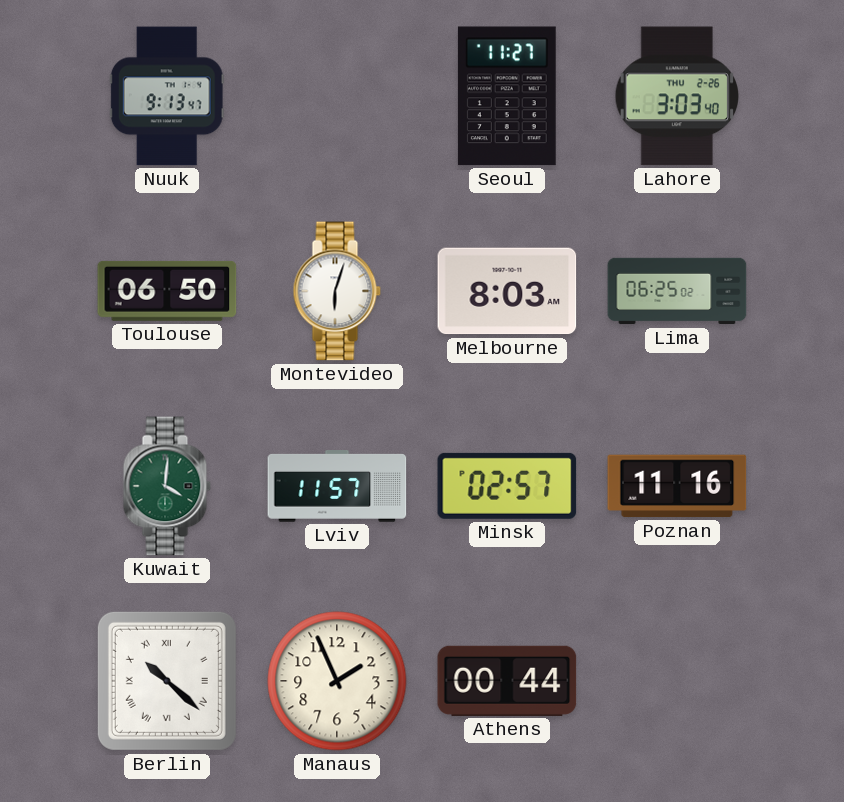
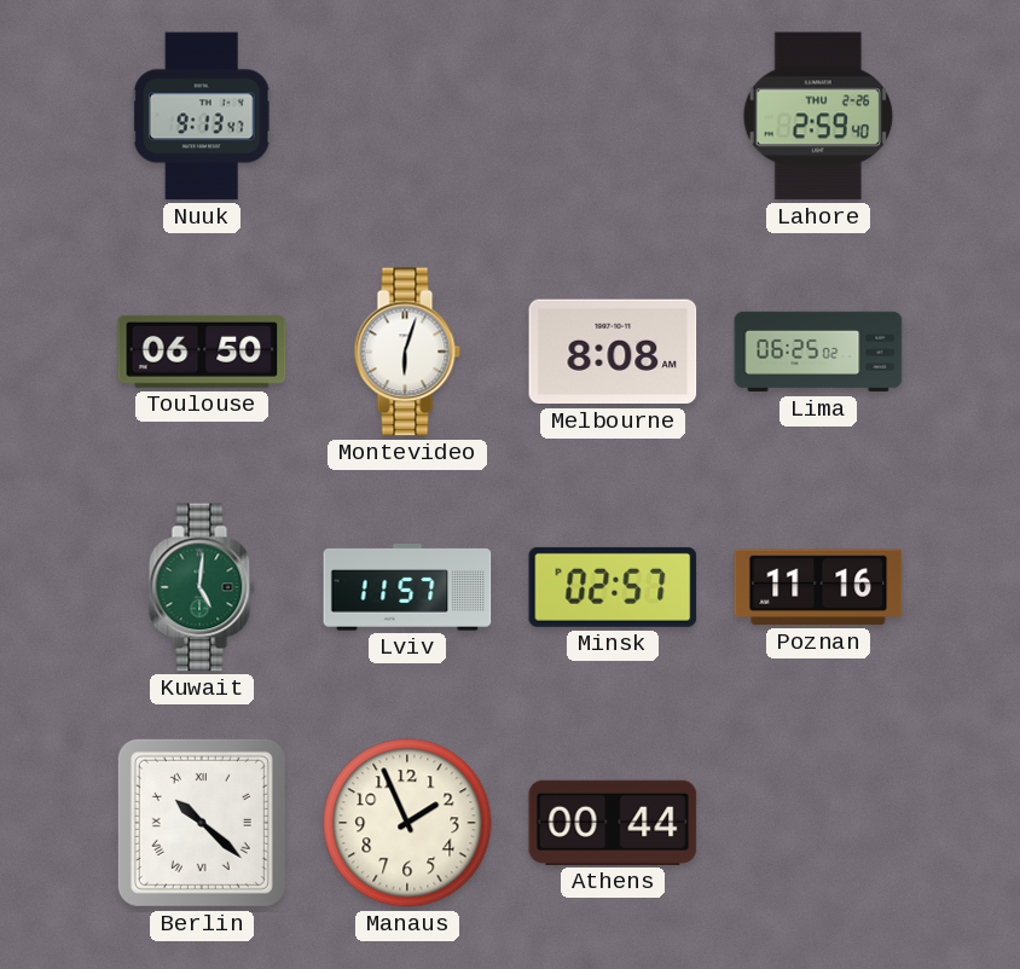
Seoul: 11:27 -> none
Lahore: 3:03 -> 2:59
Melbourne: 8:03 -> 8:08
Kuwait: 4:01 -> 5:01
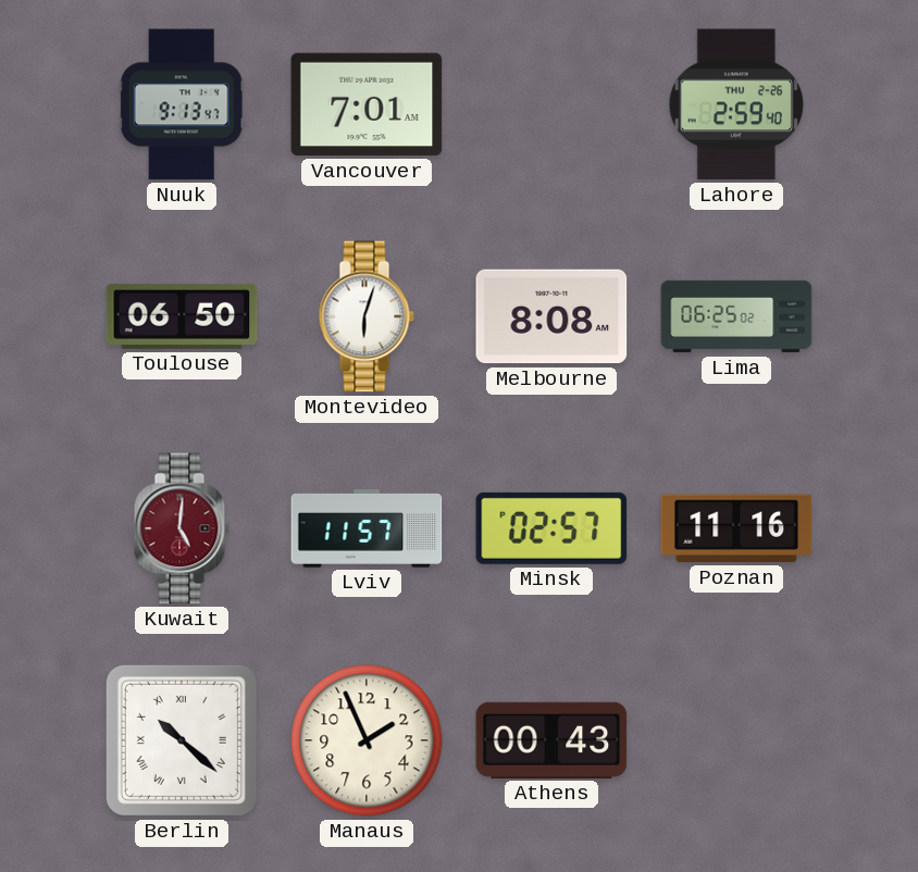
Vancouver: none -> 7:01
Kuwait dial: green -> burgundy
Athens: 00:44 -> 00:43
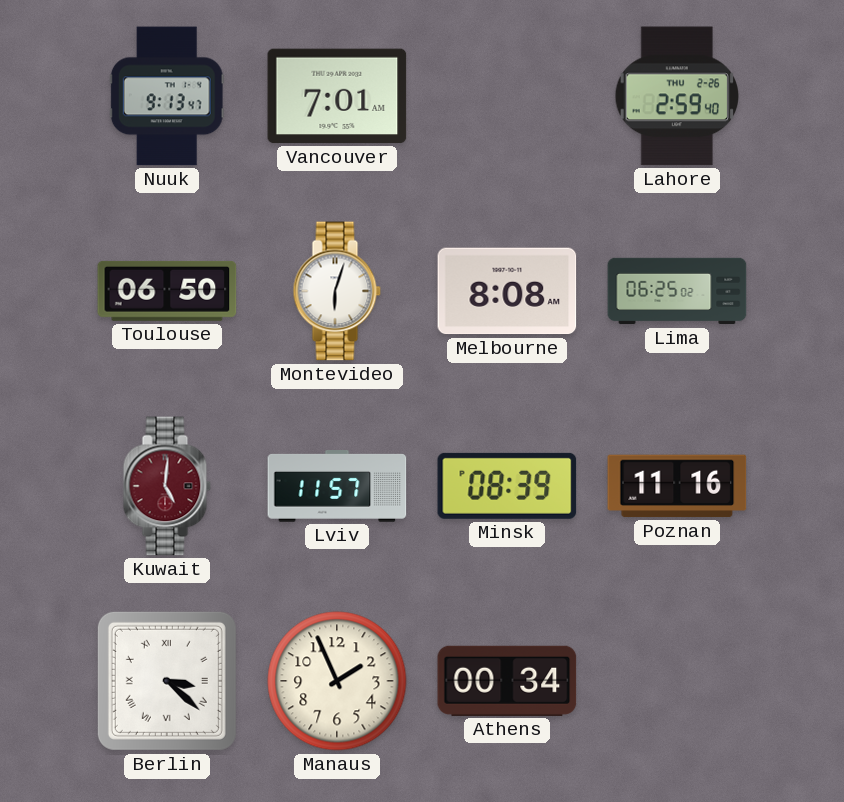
Minsk: 02:57 -> 08:39
Berlin: 10:22 -> 3:22
Athens: 00:43 -> 00:34
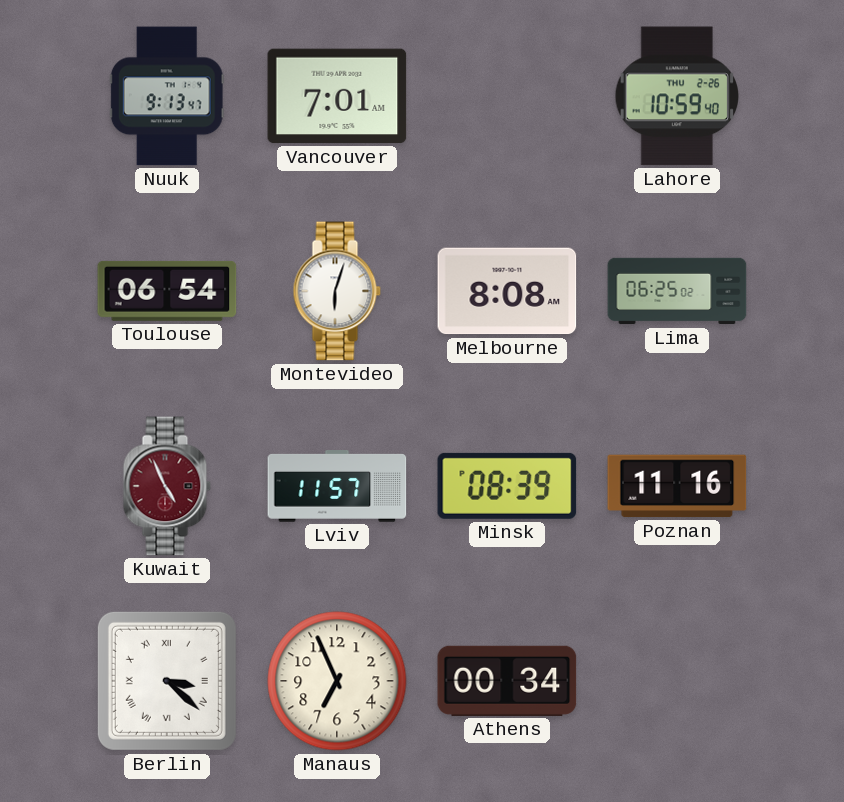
Lahore: 2:59 -> 10:59
Toulouse: 06:50 -> 06:54
Kuwait: 5:01 -> 4:56
Manaus: 1:56 -> 6:56
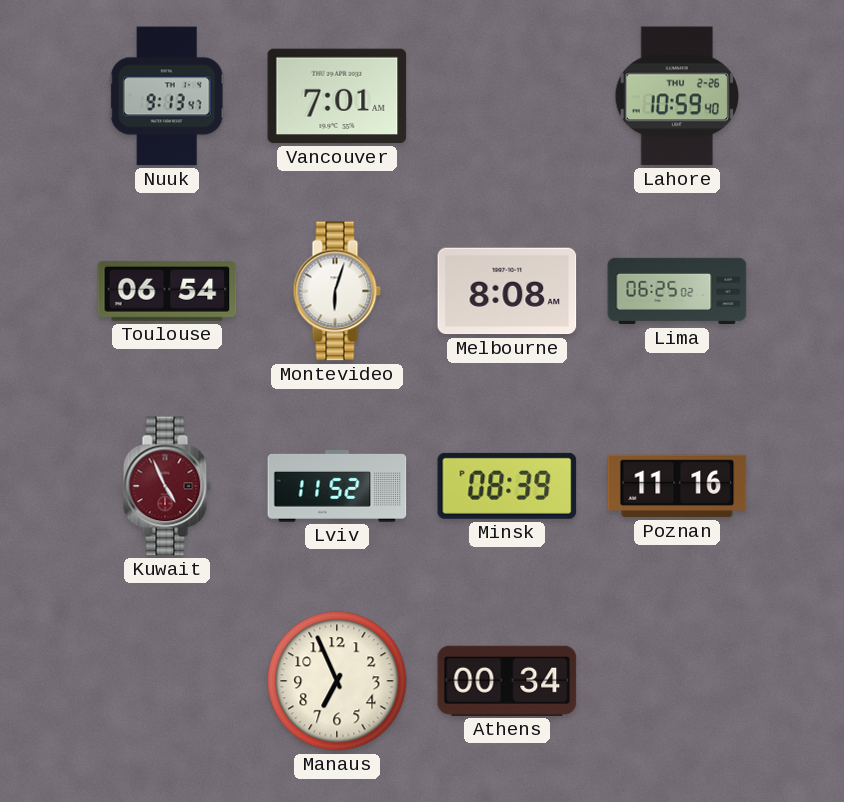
Lviv: 11:57 -> 11:52
Berlin: 3:22 -> none
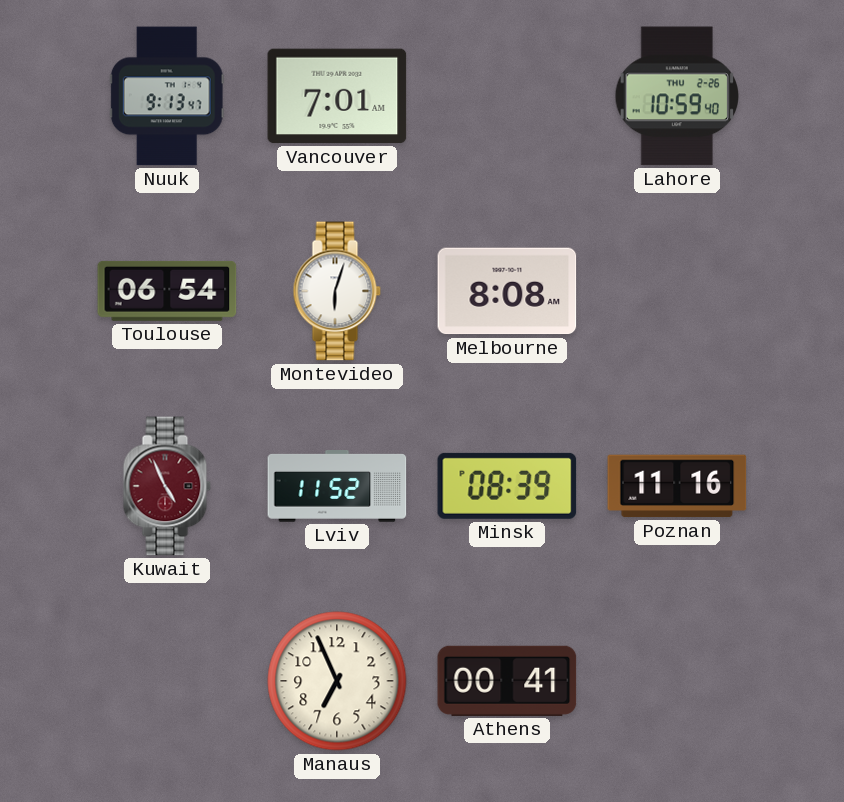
Lima: 06:25 -> none
Athens: 00:34 -> 00:41
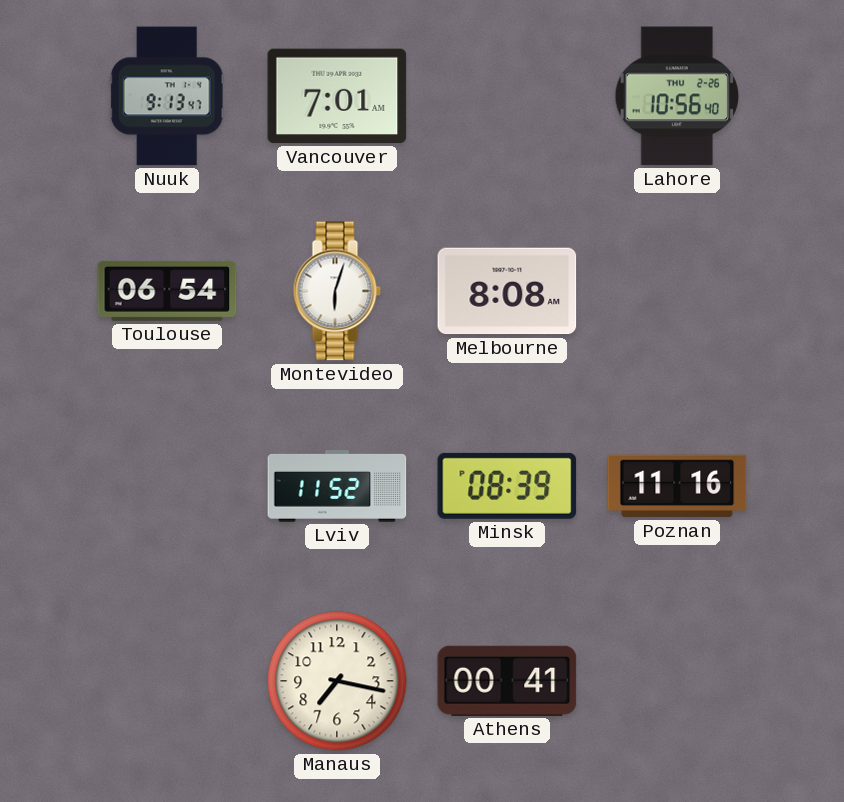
Lahore: 10:59 -> 10:56
Kuwait: 4:56 -> none
Manaus: 6:56 -> 7:17
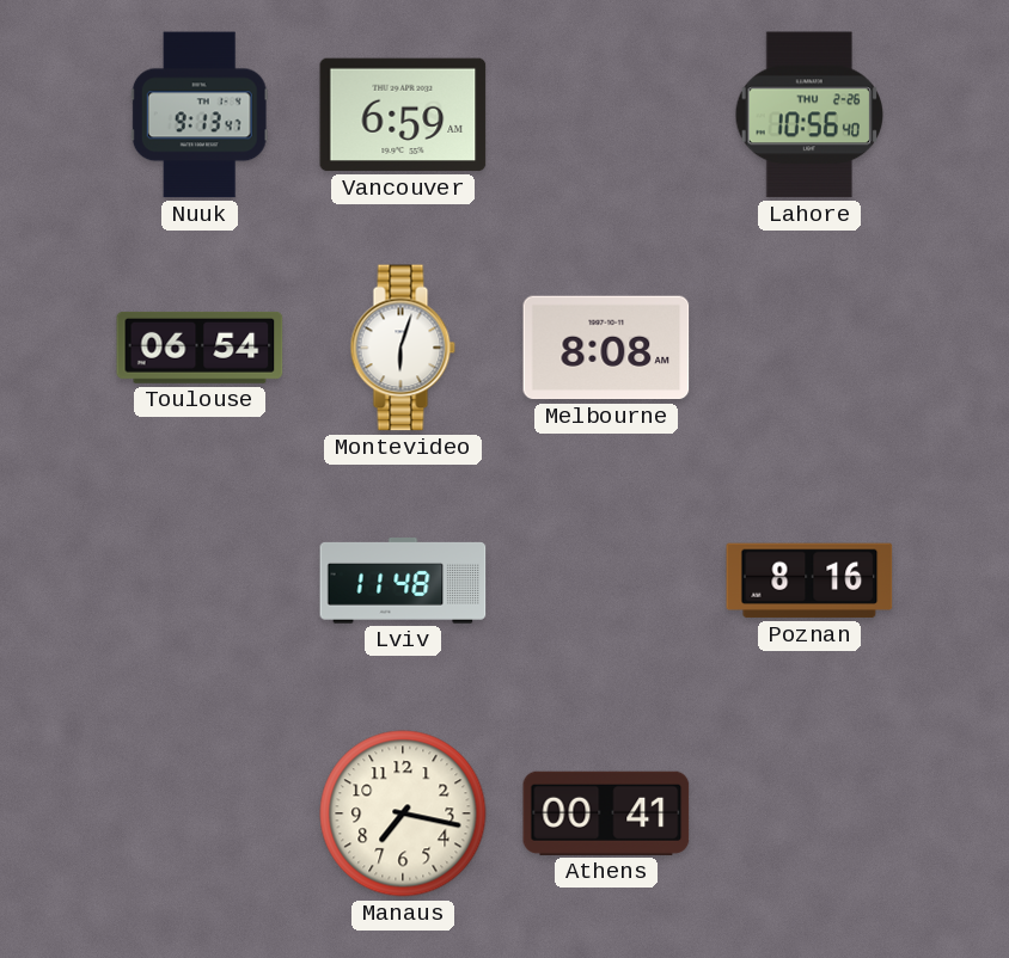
Vancouver: 7:01 -> 6:59
Lviv: 11:52 -> 11:48
Minsk: 08:39 -> none
Poznan: 11:16 -> 8:16
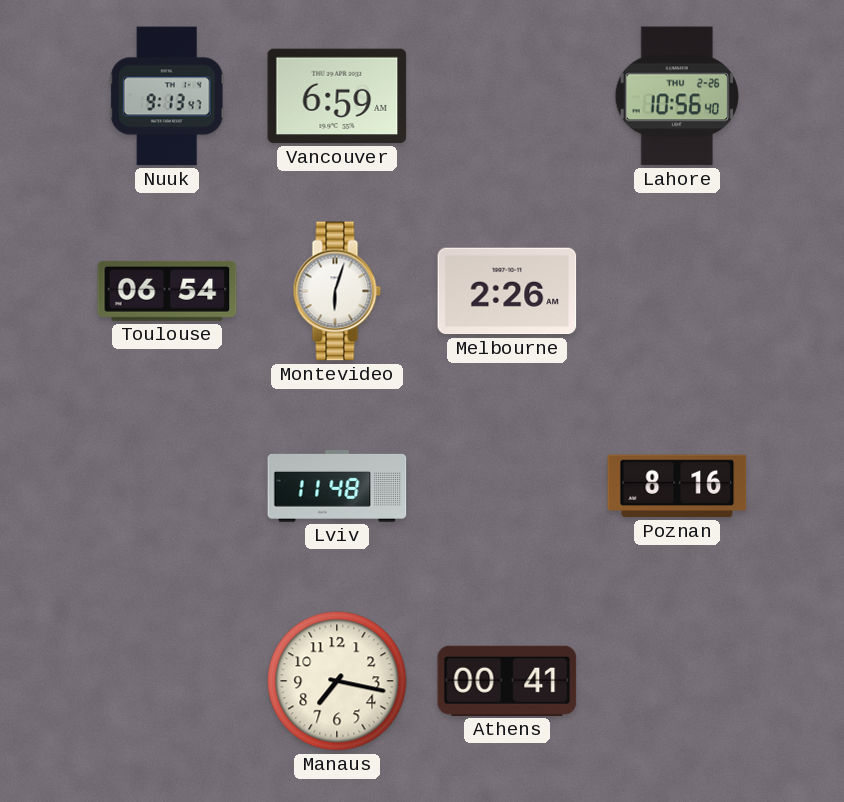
Melbourne: 8:08 -> 2:26
